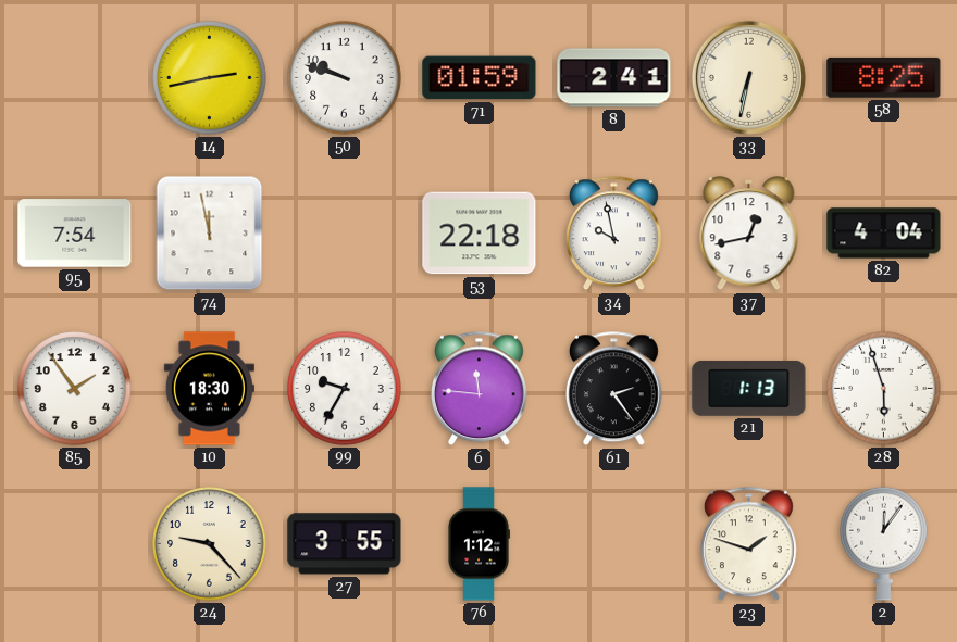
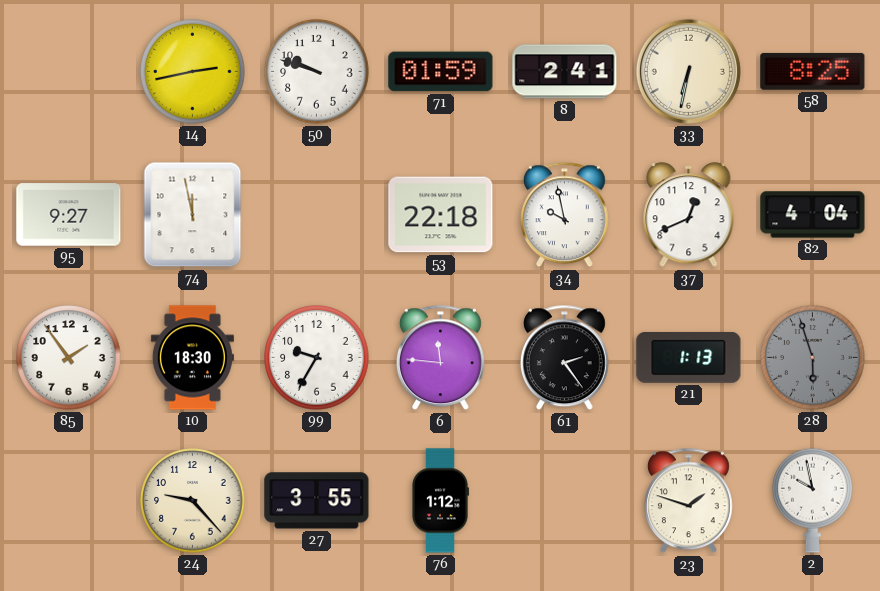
95: 7:54 -> 9:27
37: 12:43 -> 12:41
28 dial: white -> grey
2: 12:06 -> 9:58
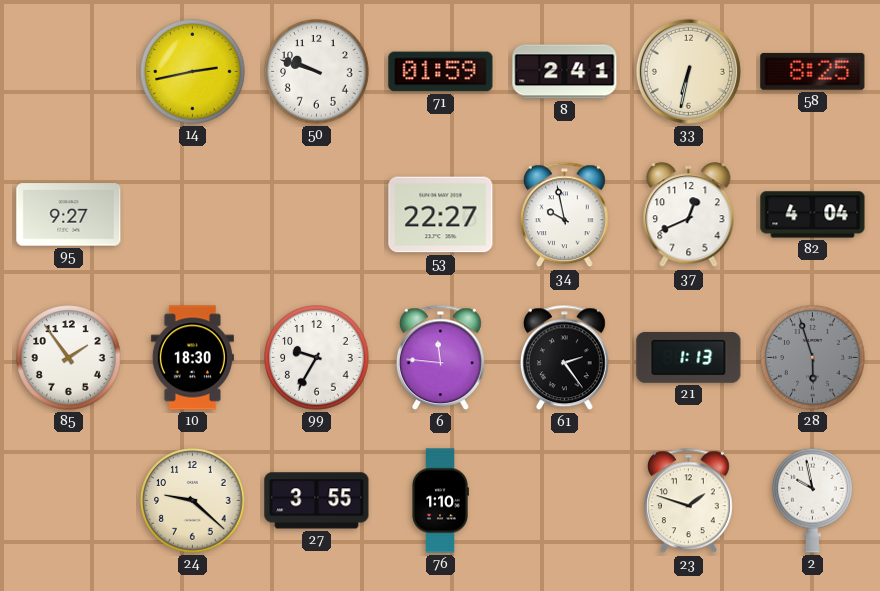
74: 11:58 -> none
53: 22:18 -> 22:27
24: 9:23 -> 9:22
76: 1:12 -> 1:10
